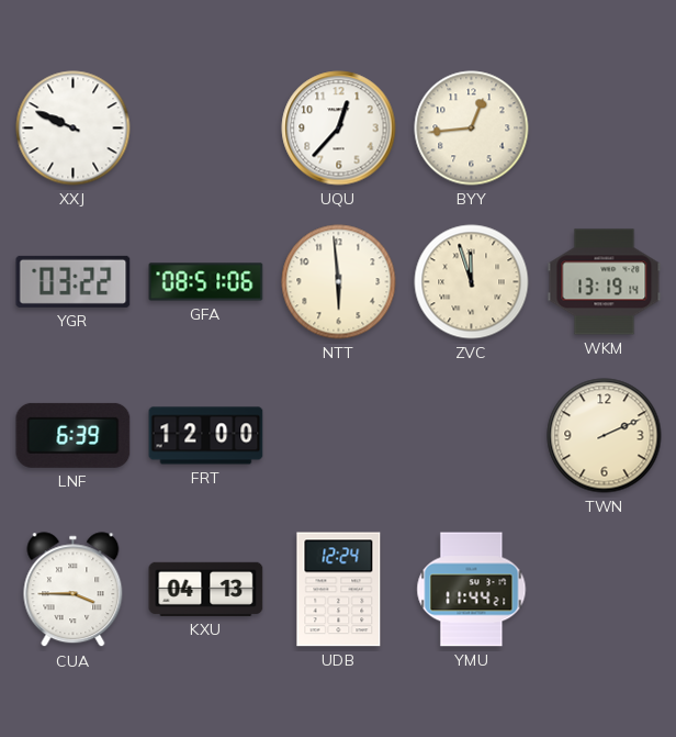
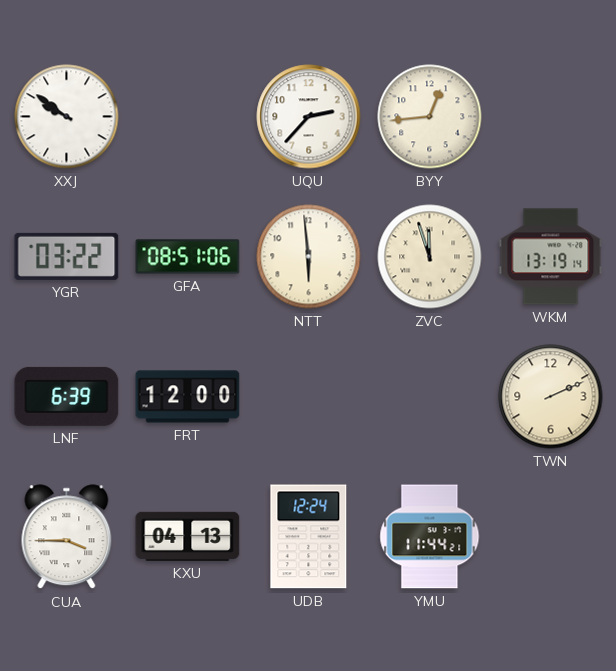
XXJ: 9:49 -> 9:51
UQU: 12:37 -> 2:37
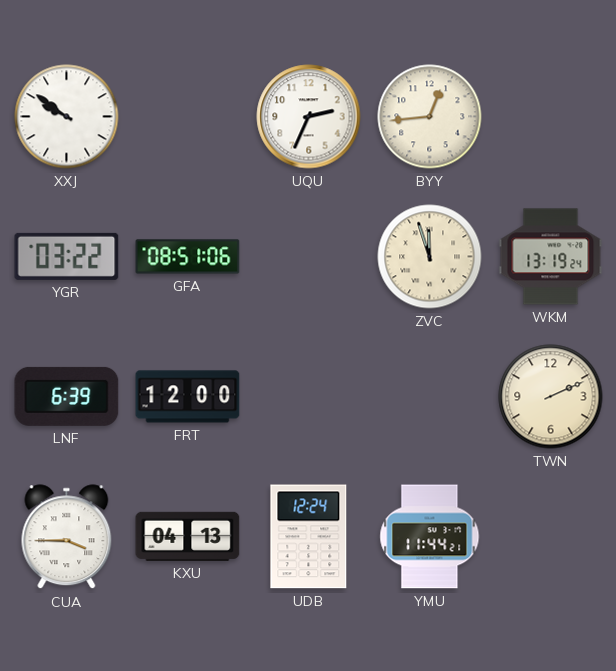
UQU: 2:37 -> 2:34
NTT: 5:59 -> none
WKM: 13:19:14 -> 13:19:24
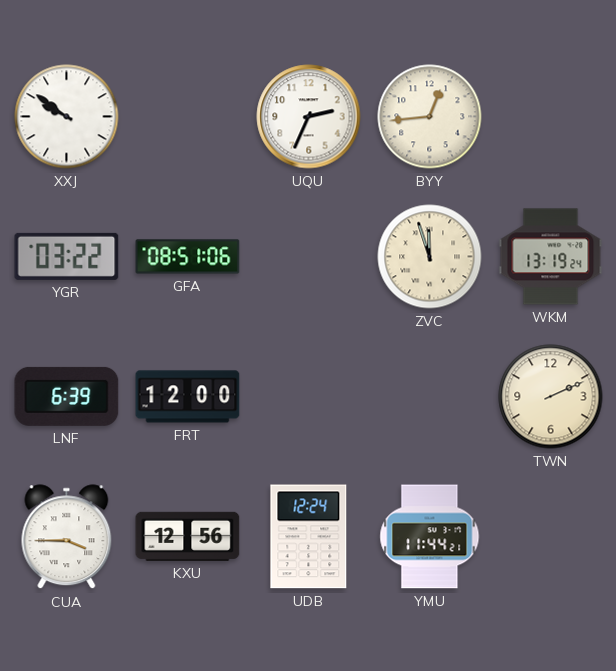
KXU: 04:13 -> 12:56
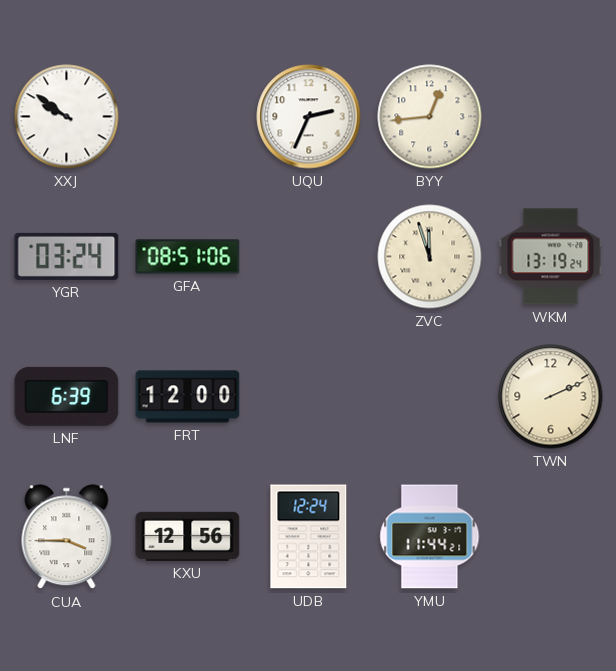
YGR: 03:22 -> 03:24
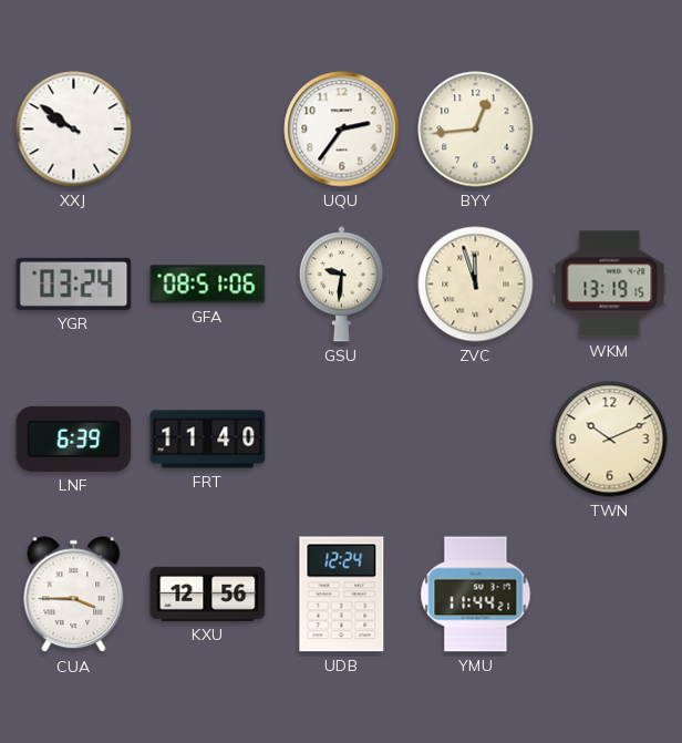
UQU: 2:34 -> 2:36
GSU: none -> 9:31
WKM: 13:19:24 -> 13:19:15
FRT: 12:00 -> 11:40
TWN: 2:11 -> 10:11
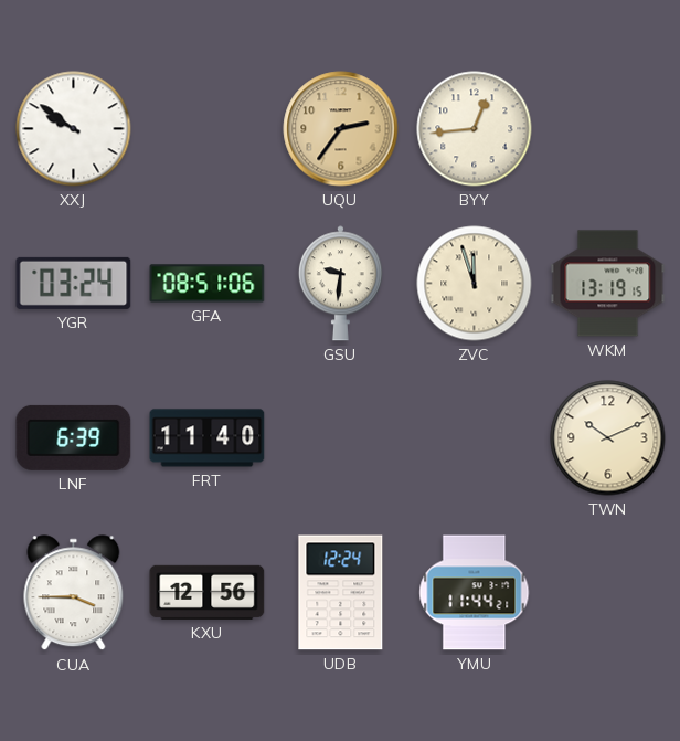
UQU dial: white -> champagne
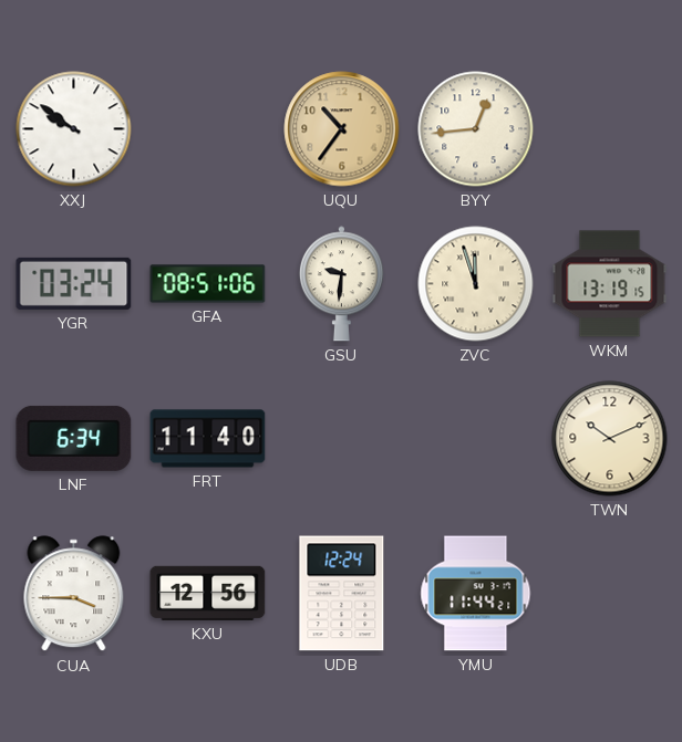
UQU: 2:36 -> 10:36
LNF: 6:39 -> 6:34
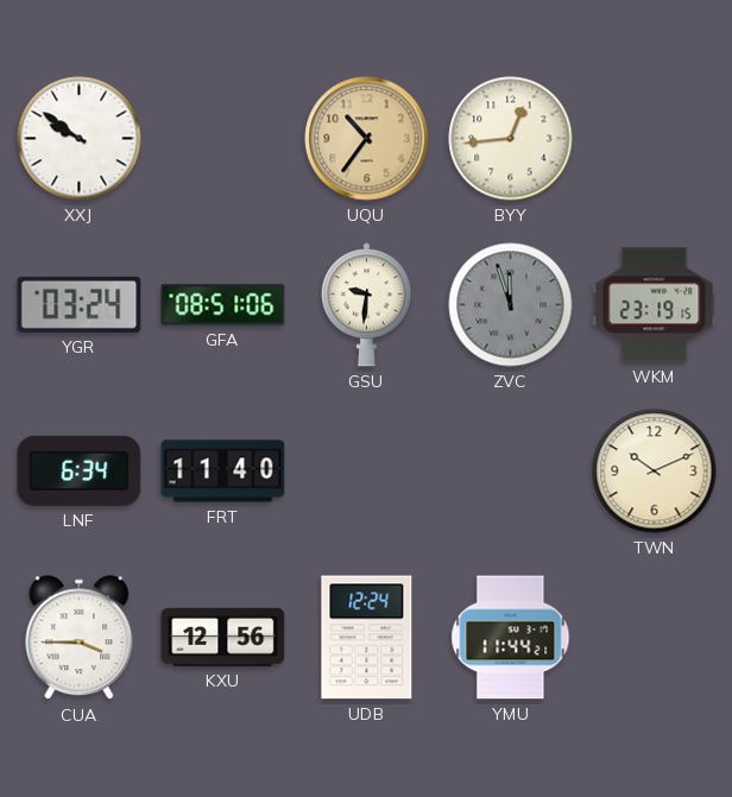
ZVC dial: cream -> grey
WKM: 13:19 -> 23:19
